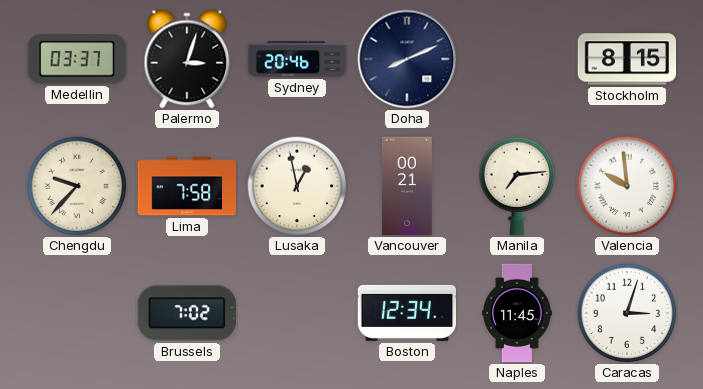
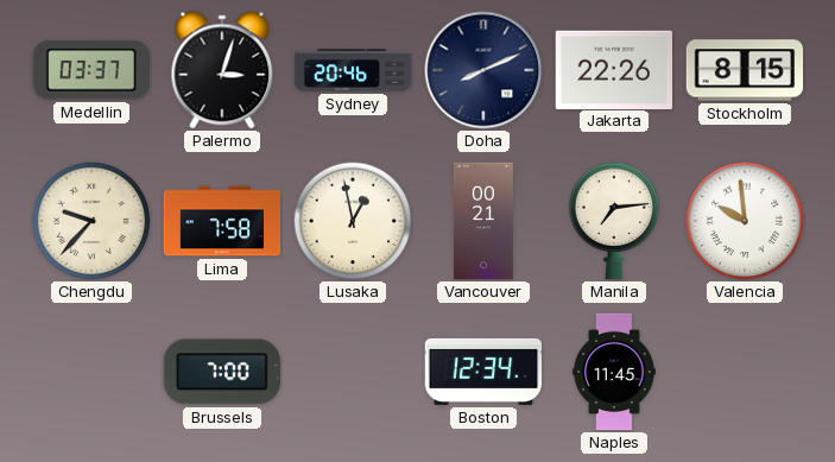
Jakarta: none -> 22:26
Brussels: 7:02 -> 7:00
Caracas: 3:03 -> none
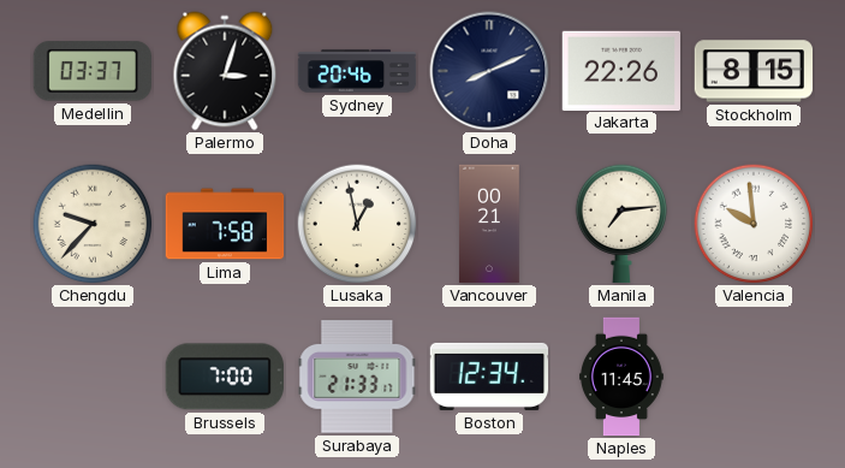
Surabaya: none -> 21:33
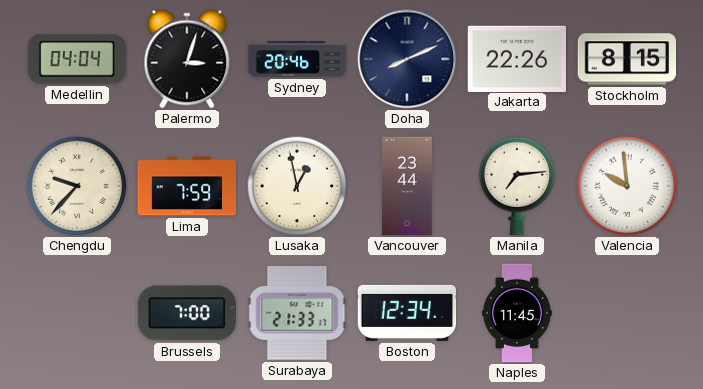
Medellin: 03:37 -> 04:04
Lima: 7:58 -> 7:59
Vancouver: 00:21 -> 23:44
